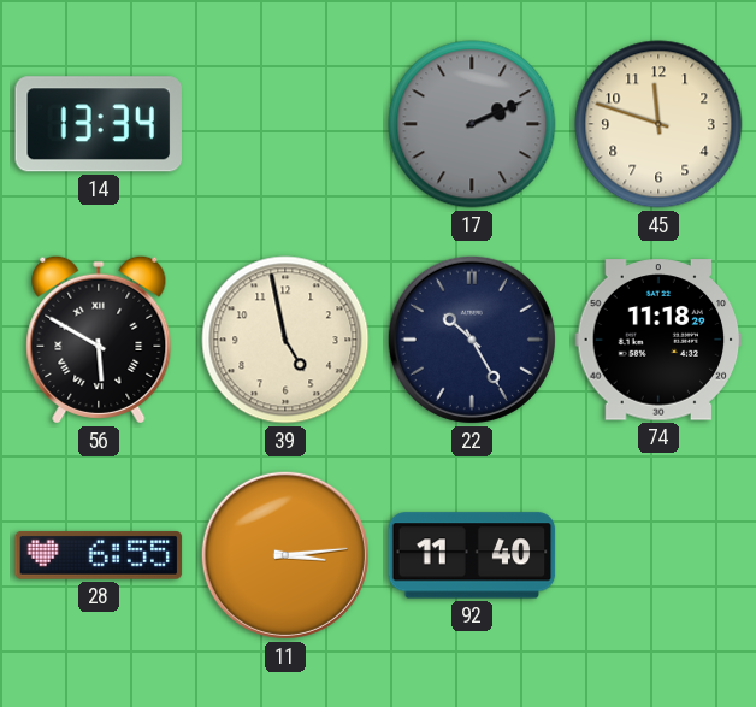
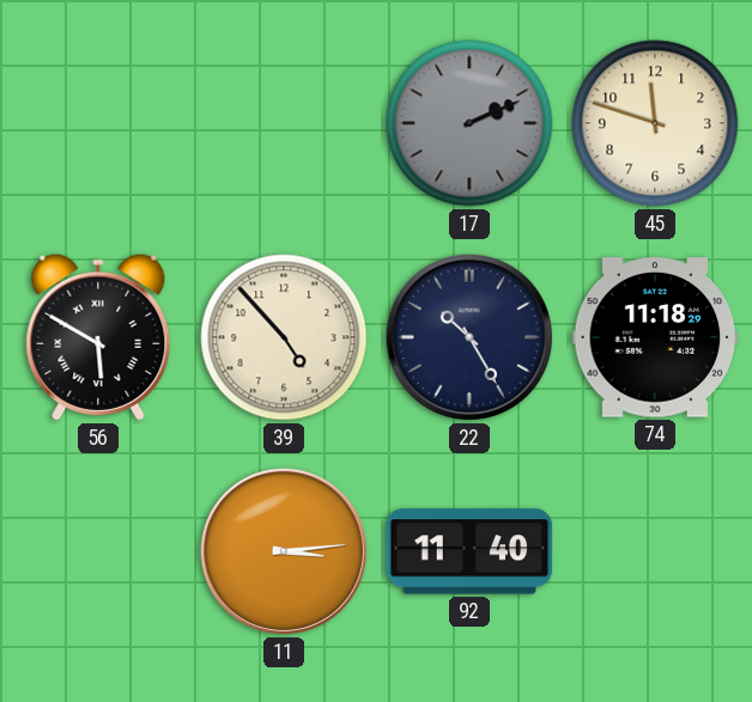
14: 13:34 -> none
39: 4:58 -> 4:53
28: 6:55 -> none
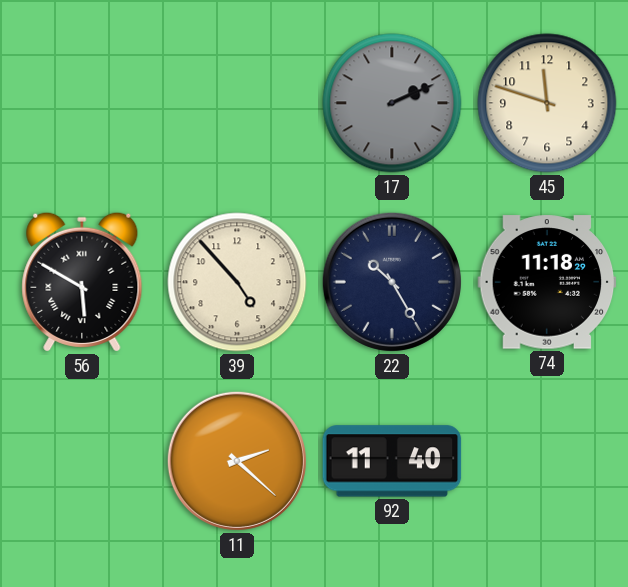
11: 3:14 -> 2:22
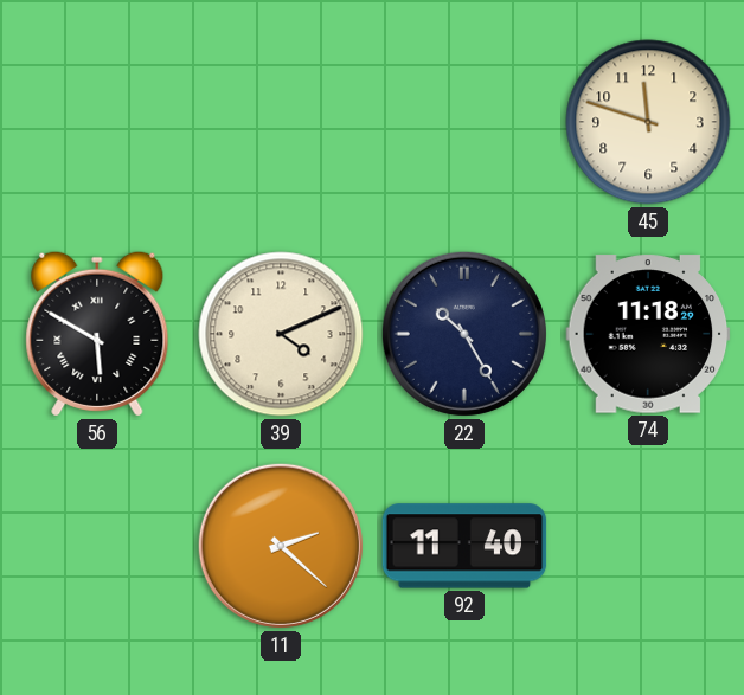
17: 2:11 -> none
39: 4:53 -> 4:11
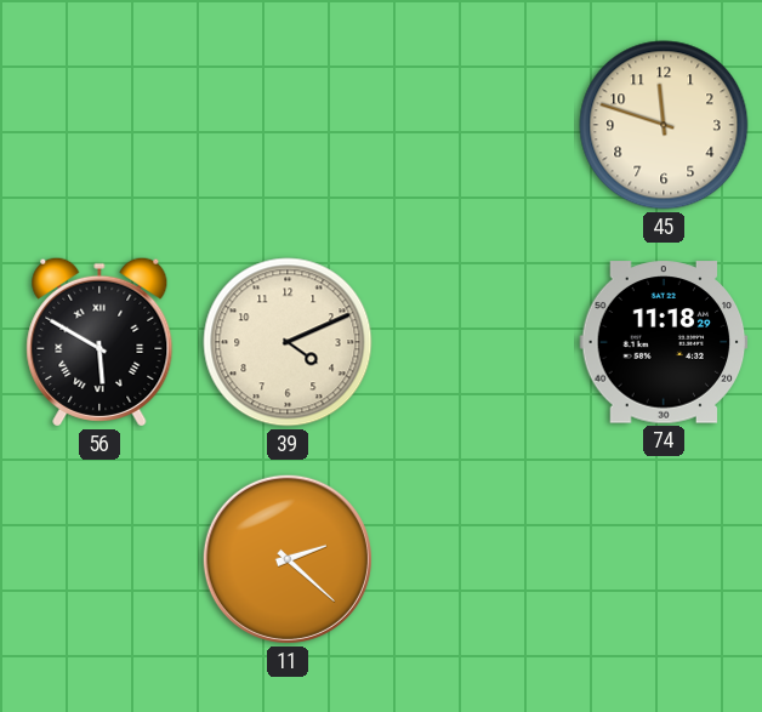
22: 10:25 -> none
92: 11:40 -> none
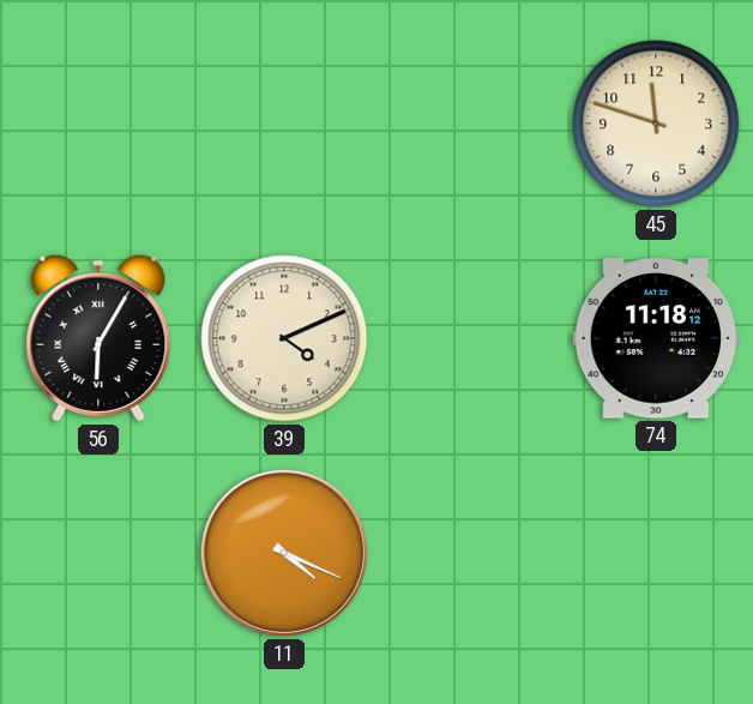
56: 5:50 -> 6:05
74: 11:18:29 -> 11:18:12
11: 2:22 -> 4:19
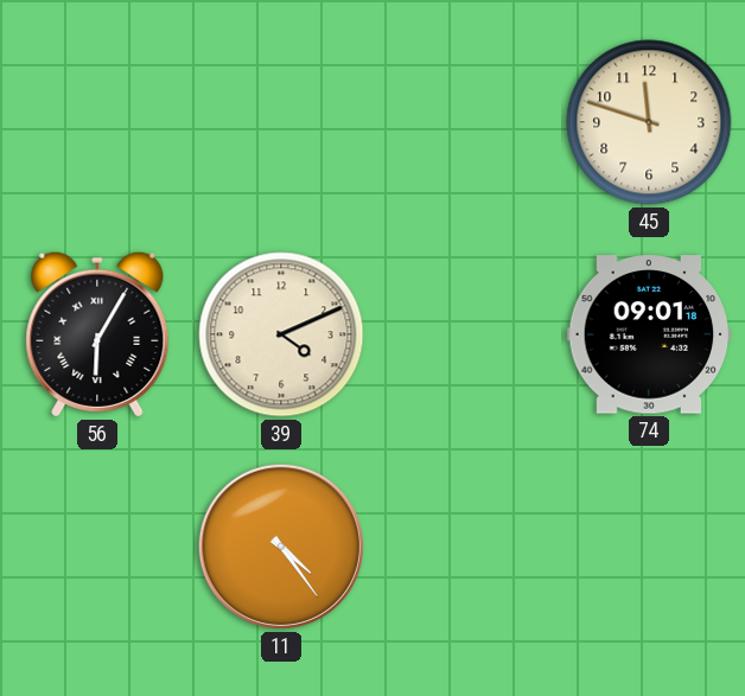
74: 11:18 -> 09:01
11: 4:19 -> 4:24
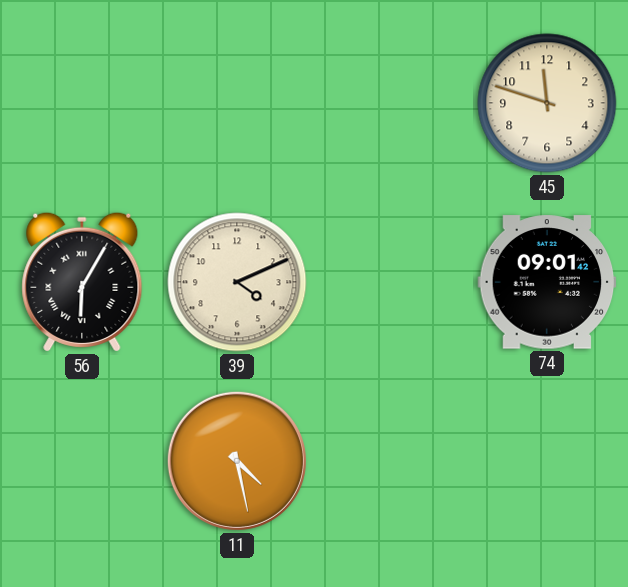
74: 09:01:18 -> 09:01:42
11: 4:24 -> 4:28
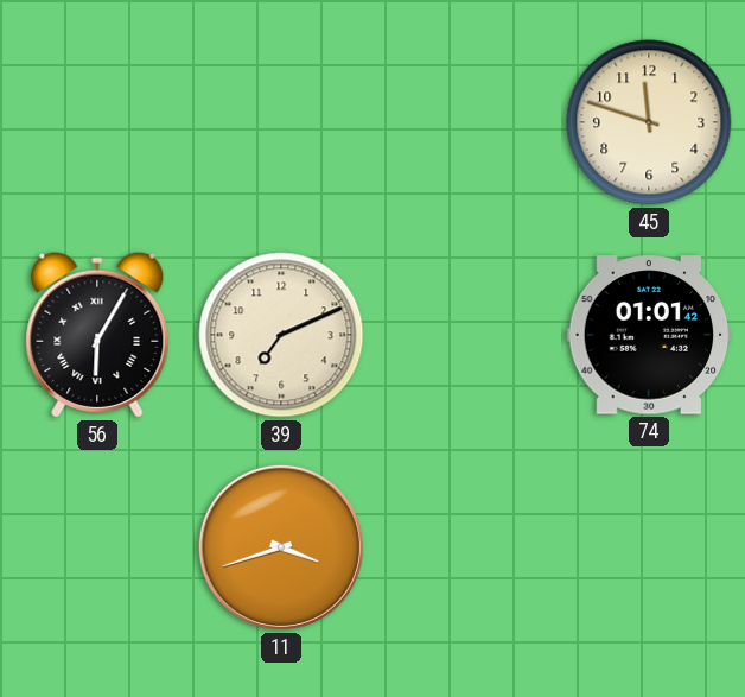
39: 4:11 -> 7:11
74: 09:01 -> 01:01
11: 4:28 -> 3:42
